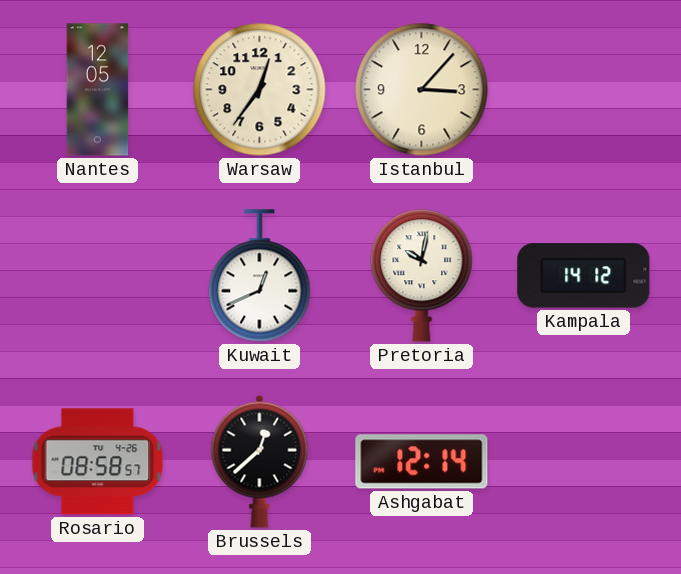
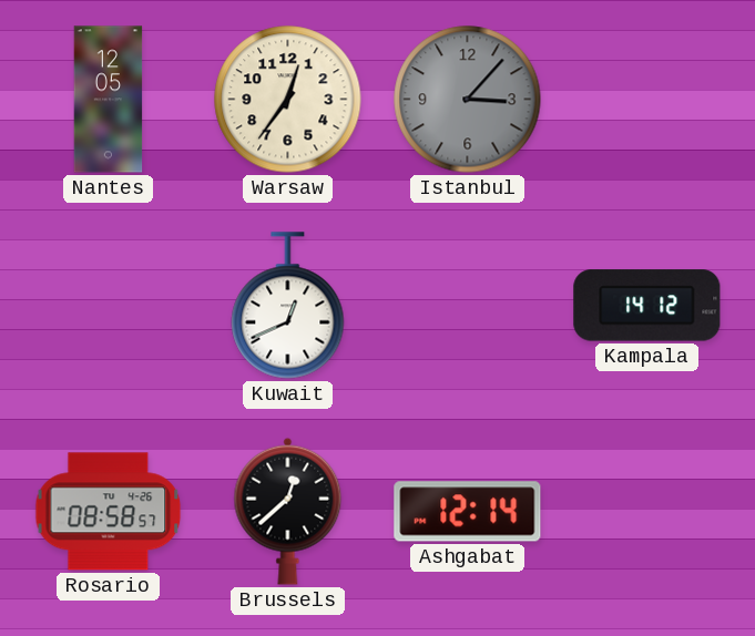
Istanbul dial: cream -> grey
Pretoria: 10:02 -> none
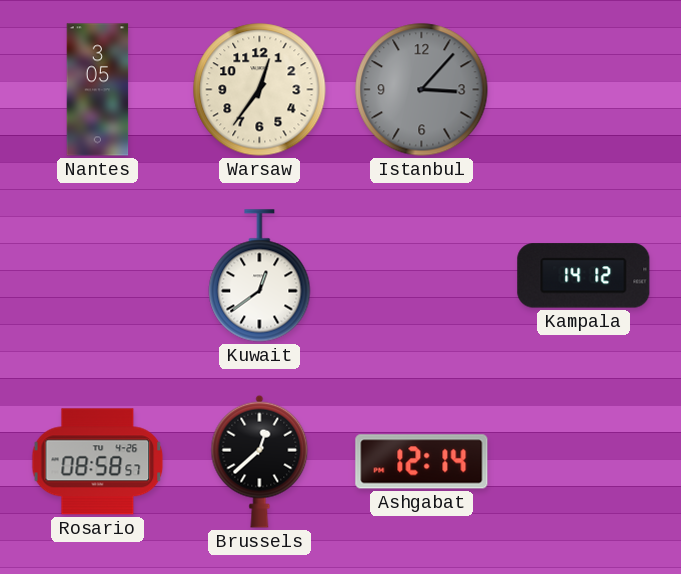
Nantes: 12:05 -> 3:05
Kuwait: 12:41 -> 12:39
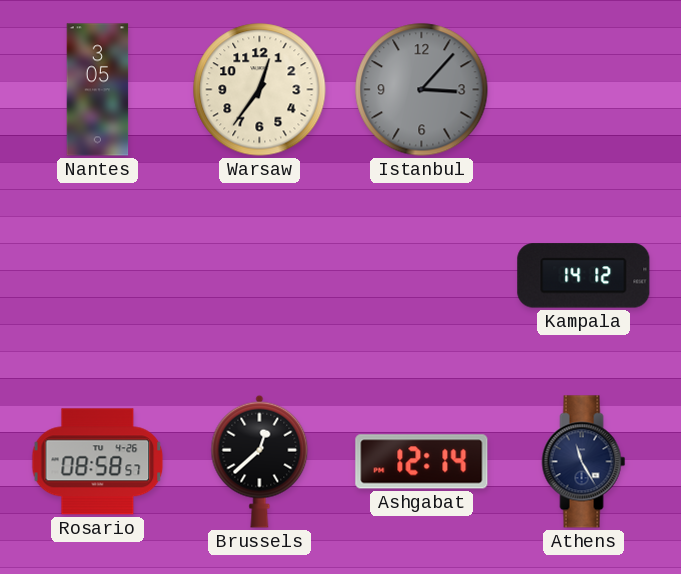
Kuwait: 12:39 -> none
Athens: none -> 11:25
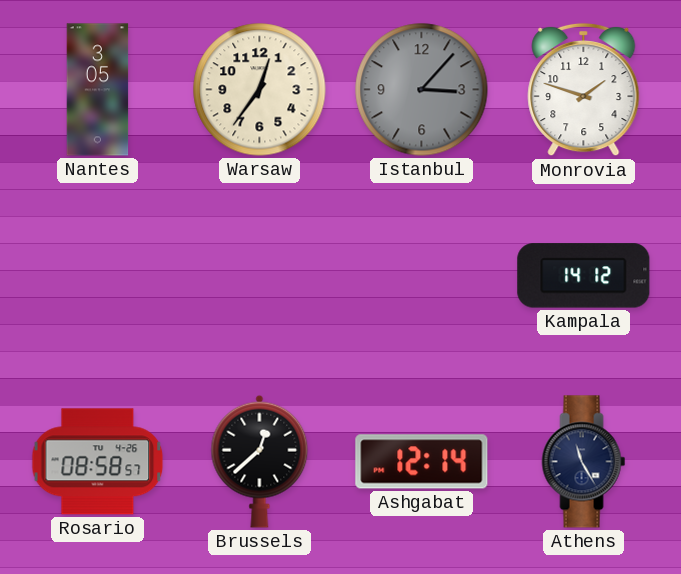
Monrovia: none -> 1:48
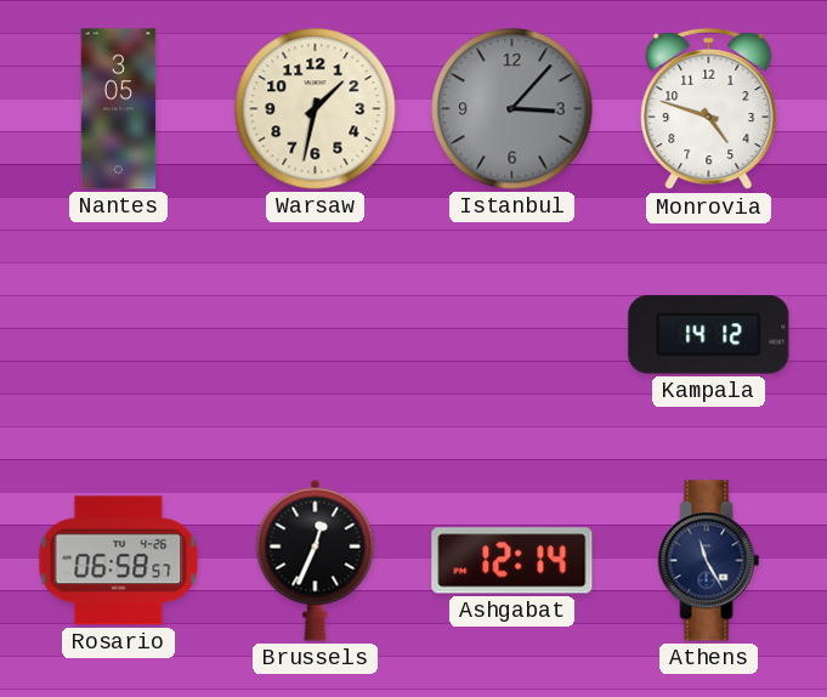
Warsaw: 12:36 -> 1:32
Monrovia: 1:48 -> 4:48
Rosario: 08:58 -> 06:58
Brussels: 12:38 -> 12:34
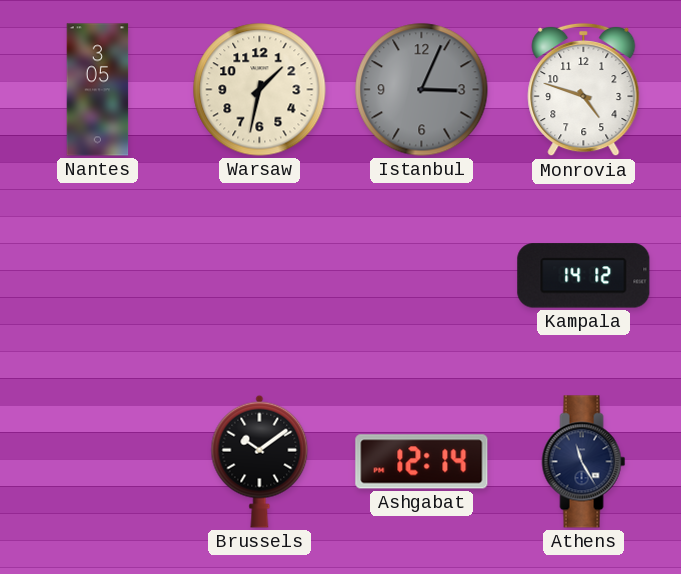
Istanbul: 3:07 -> 3:04
Rosario: 06:58 -> none
Brussels: 12:34 -> 10:09
